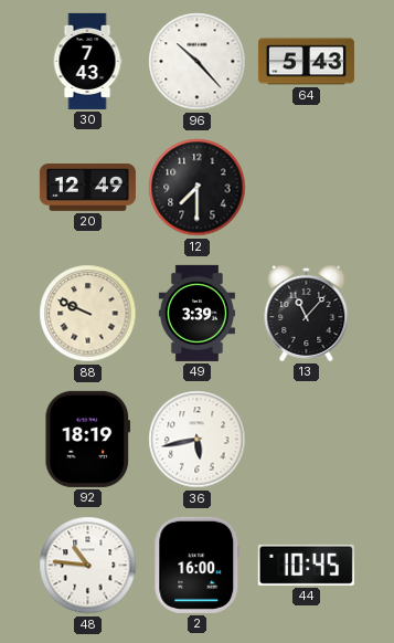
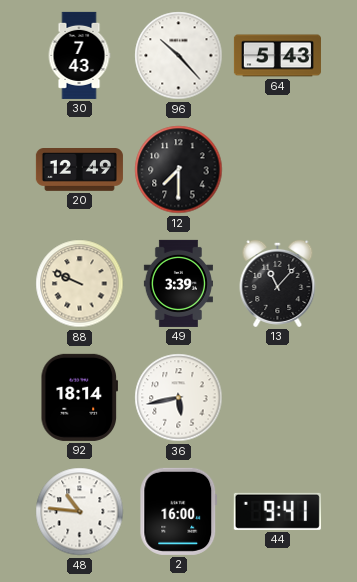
92: 18:19 -> 18:14
44: 10:45 -> 9:41
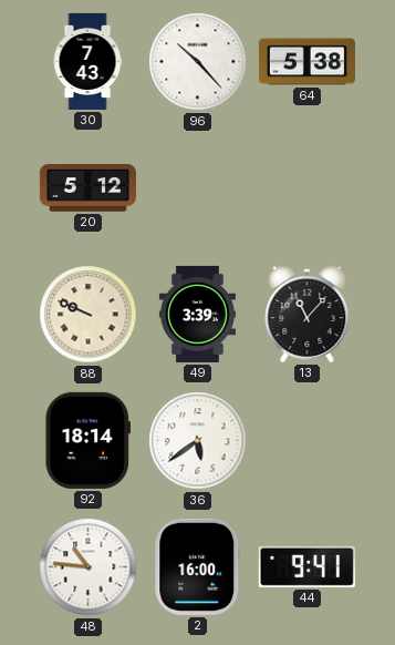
64: 5:43 -> 5:38
20: 12:49 -> 5:12
12: 7:30 -> none
36: 5:43 -> 5:39
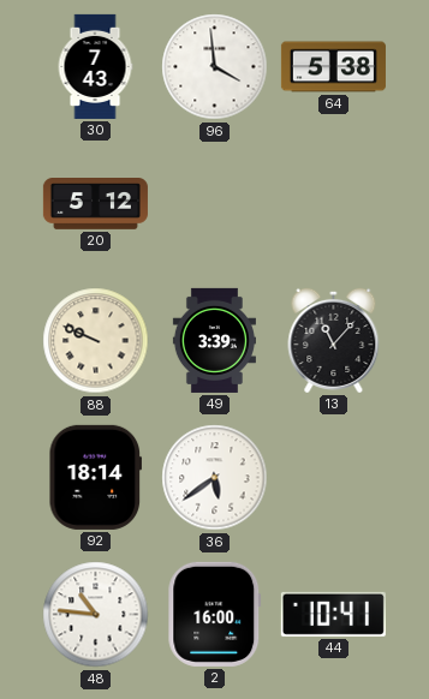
96: 10:23 -> 3:59
44: 9:41 -> 10:41
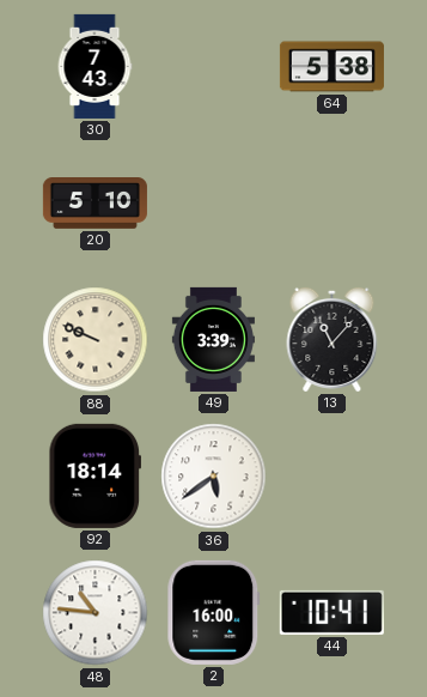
96: 3:59 -> none
20: 5:12 -> 5:10
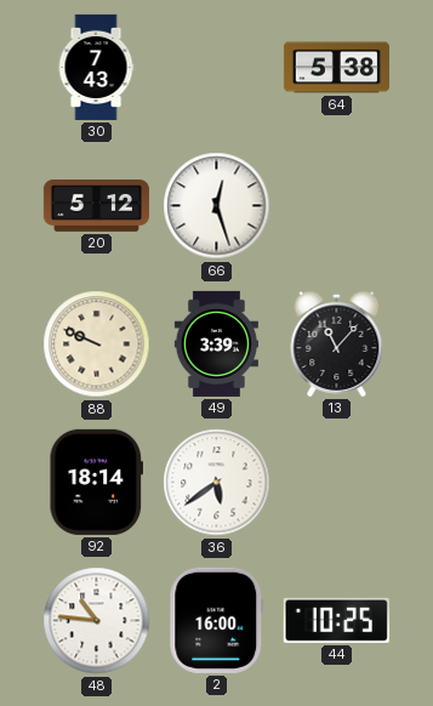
20: 5:10 -> 5:12
66: none -> 12:27
44: 10:41 -> 10:25
